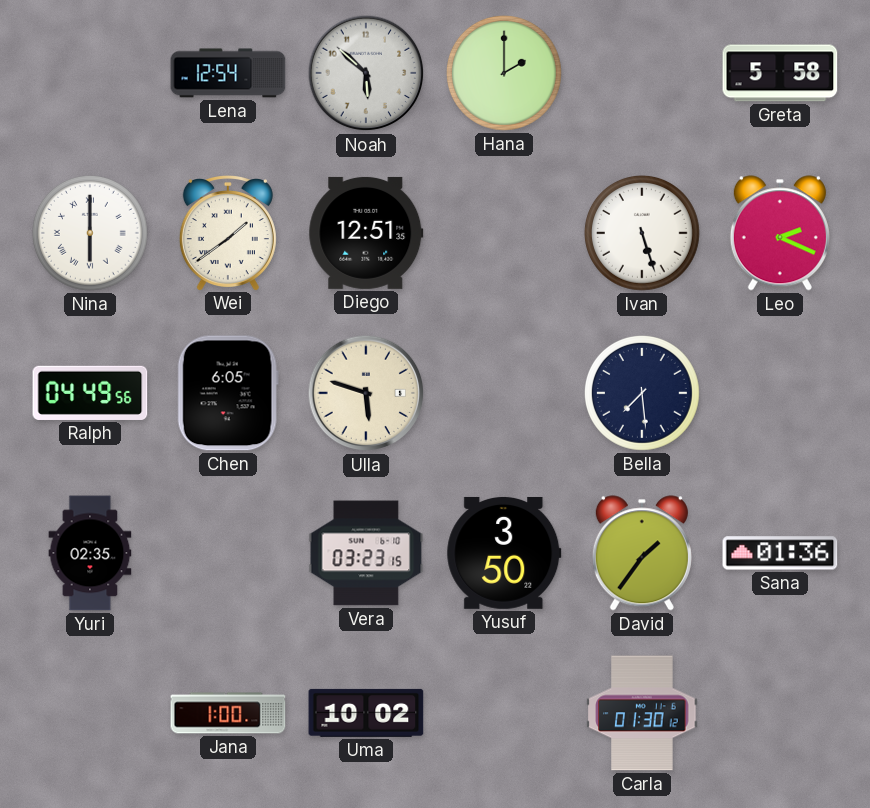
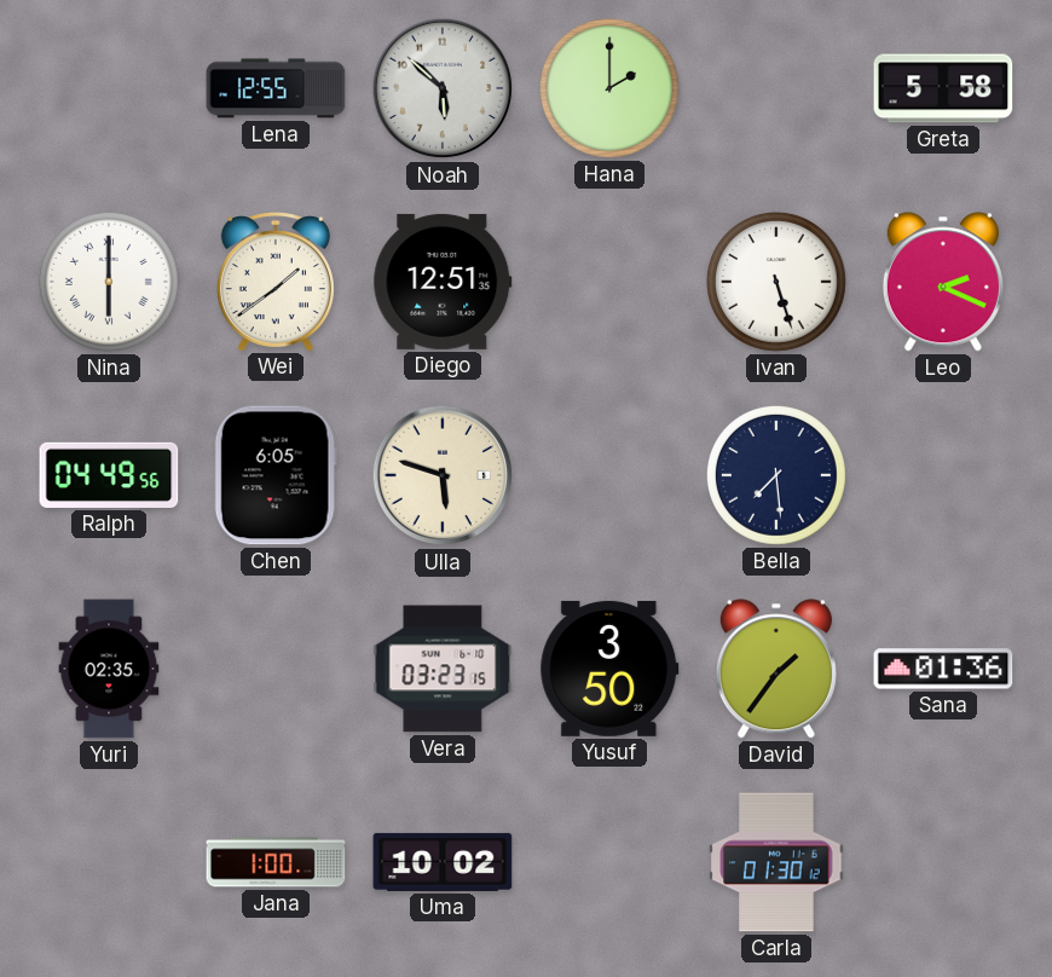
Lena: 12:54 -> 12:55
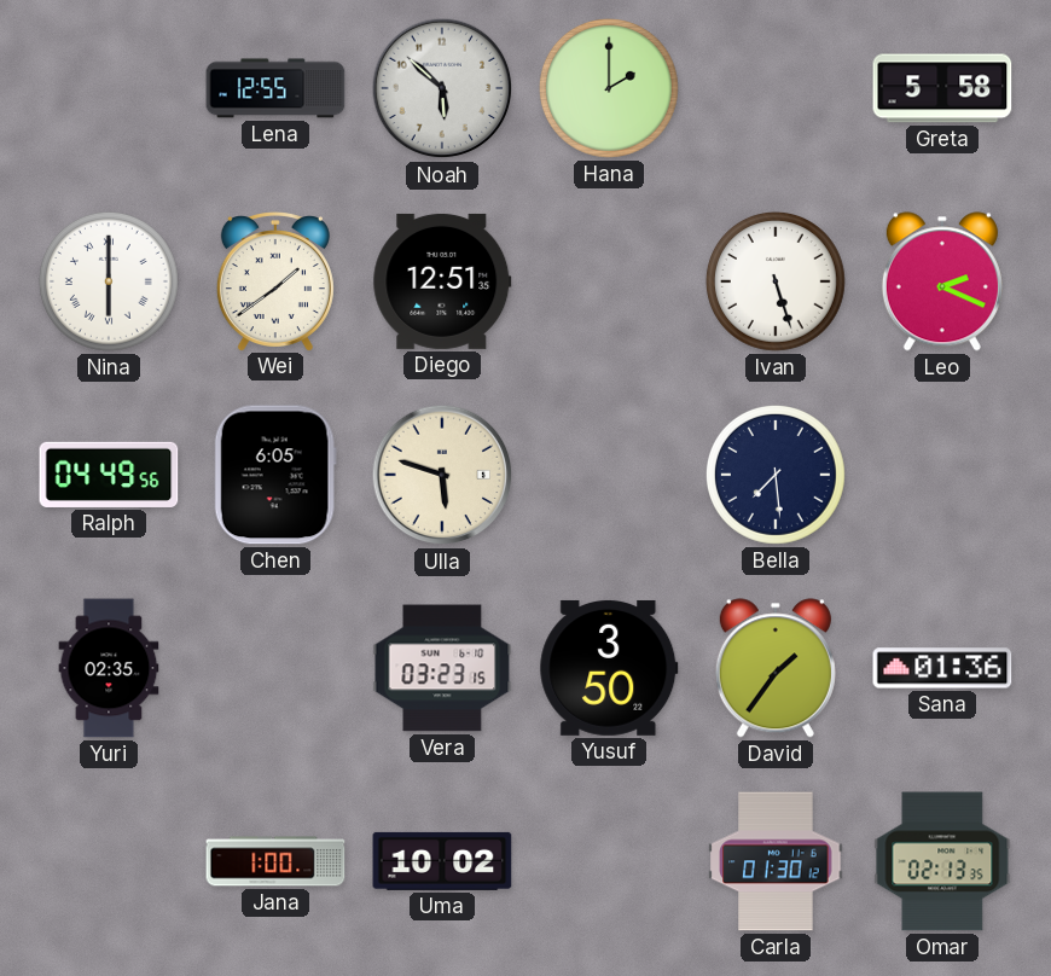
Omar: none -> 02:13
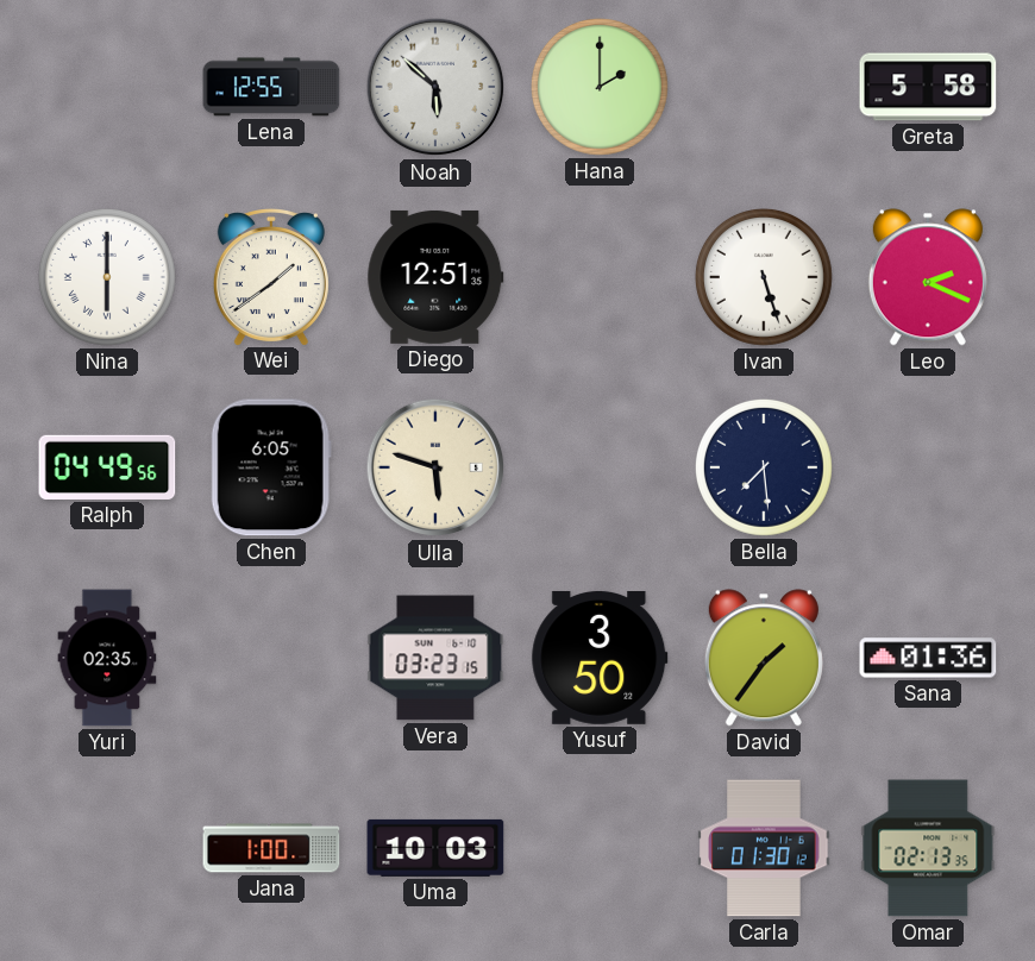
Uma: 10:02 -> 10:03
